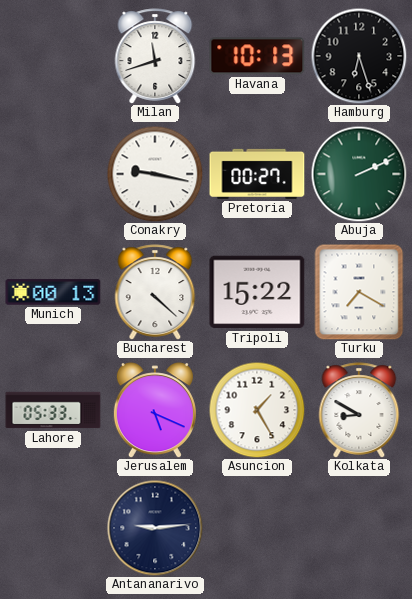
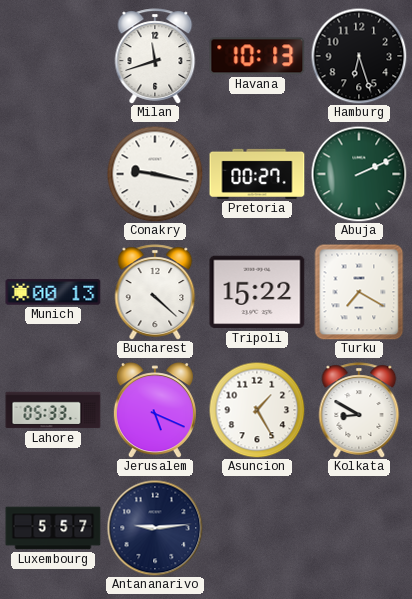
Luxembourg: none -> 5:57
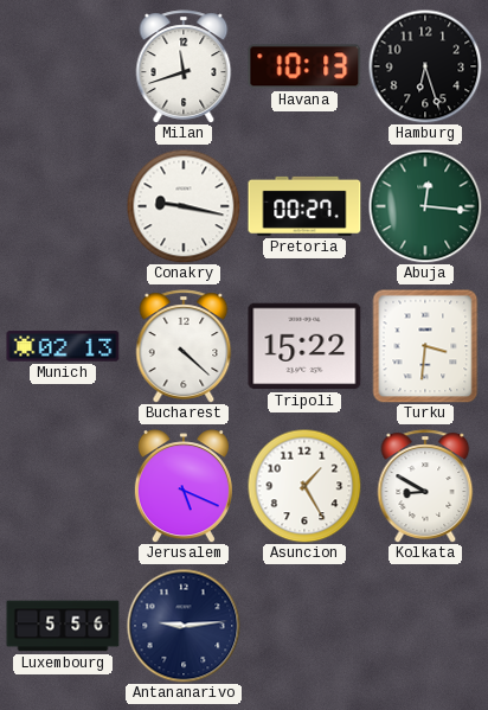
Abuja: 2:11 -> 12:16
Munich: 00:13 -> 02:13
Turku: 7:20 -> 3:31
Lahore: 05:33 -> none
Luxembourg: 5:57 -> 5:56
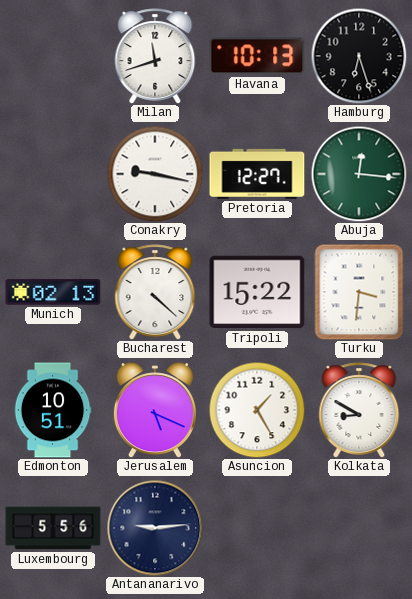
Pretoria: 00:27 -> 12:27
Edmonton: none -> 10:51
